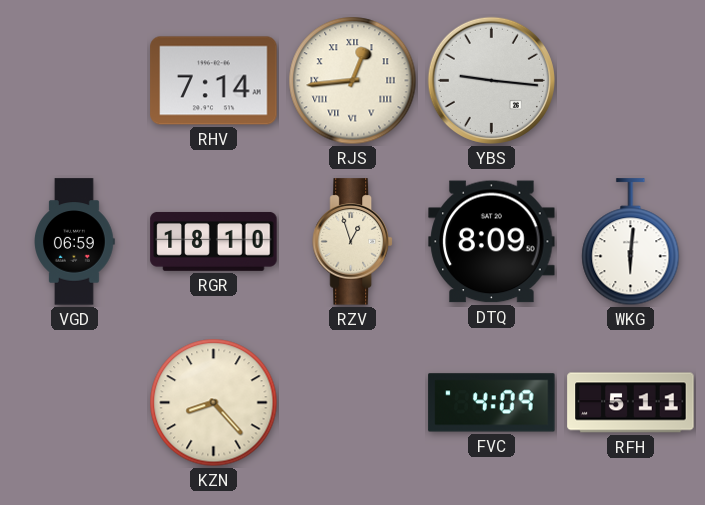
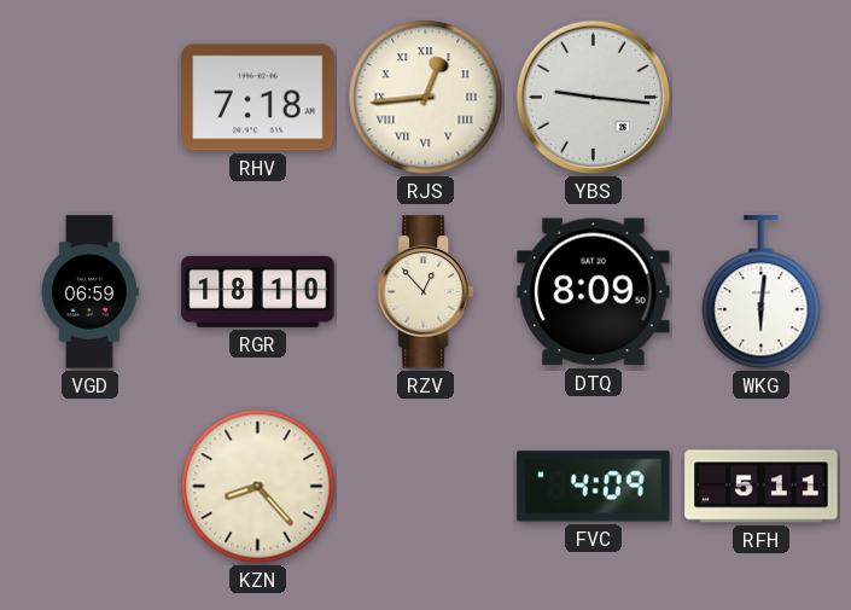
RHV: 7:14 -> 7:18
RZV: 12:57 -> 12:53
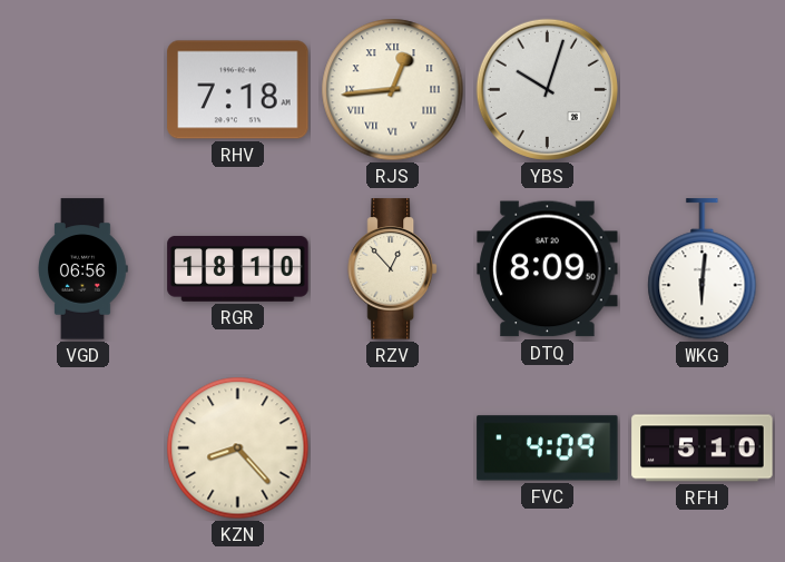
YBS: 9:16 -> 10:03
VGD: 06:59 -> 06:56
RFH: 5:11 -> 5:10
